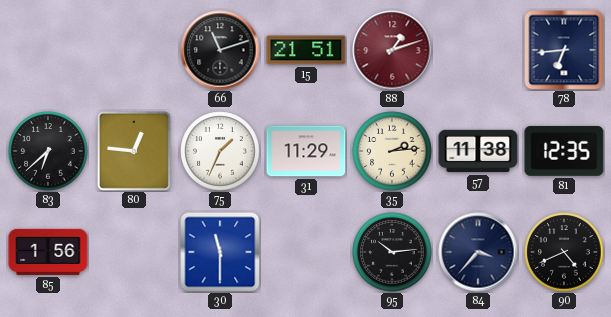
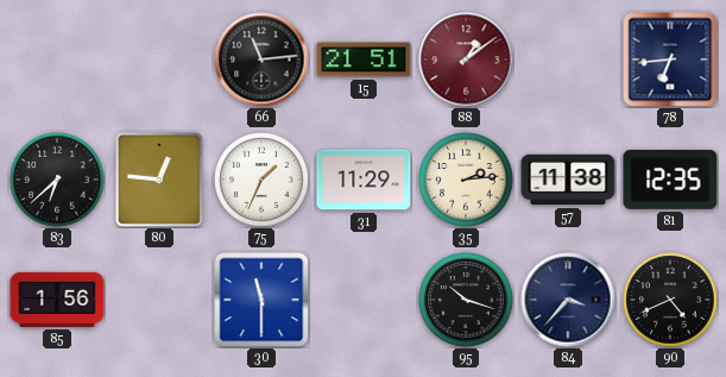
66: 11:12 -> 11:14
88: 1:12 -> 1:09
95: 10:14 -> 10:18
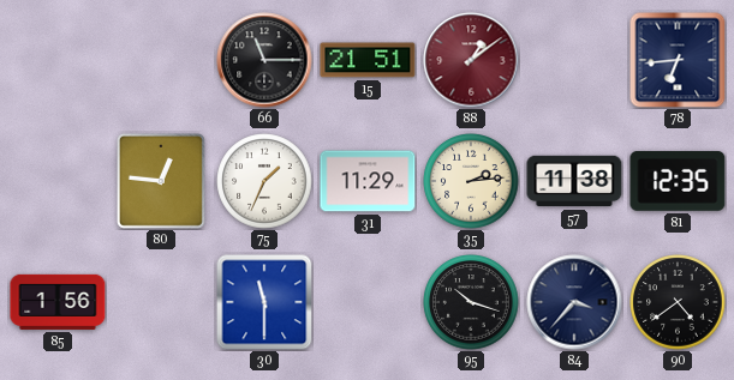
66: 11:14 -> 11:15
83: 6:38 -> none
90: 4:41 -> 4:39
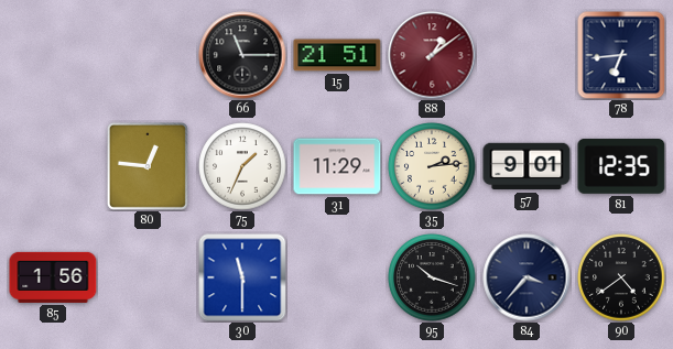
57: 11:38 -> 9:01
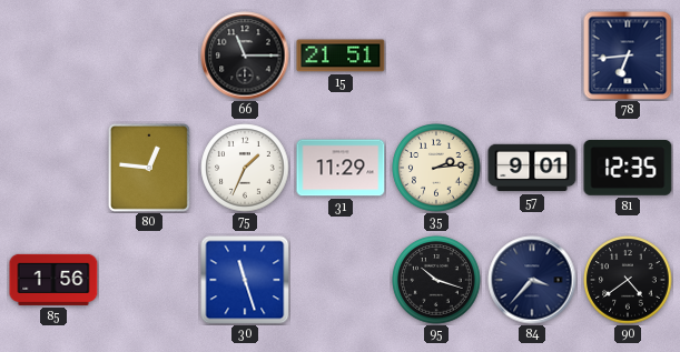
88: 1:09 -> none
30: 11:30 -> 11:27
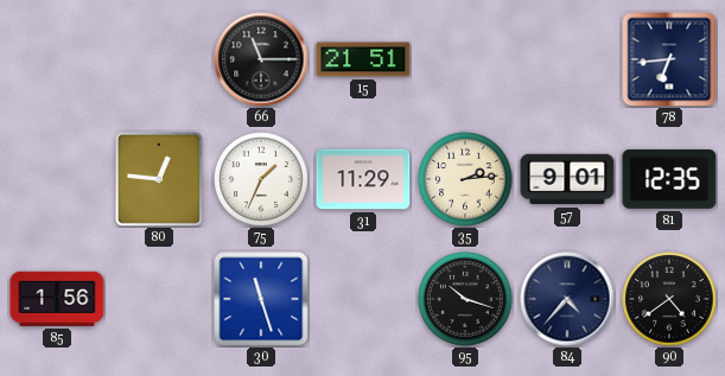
84: 3:37 -> 4:37
